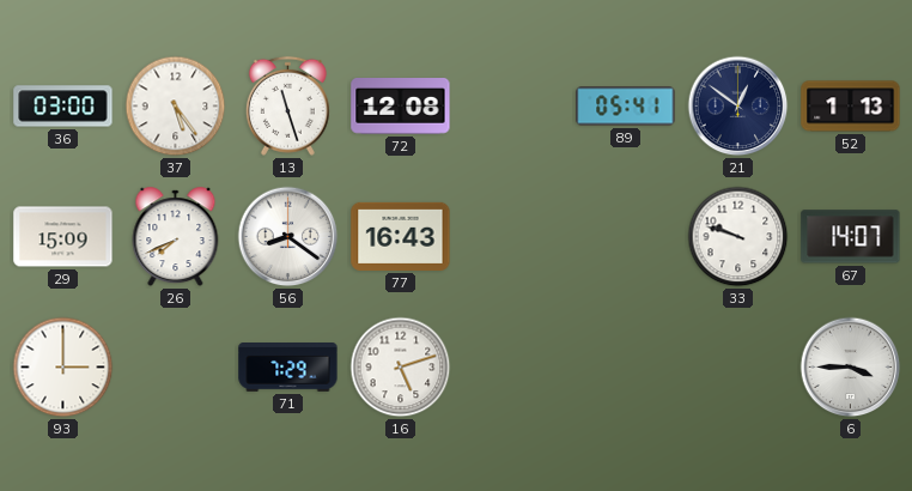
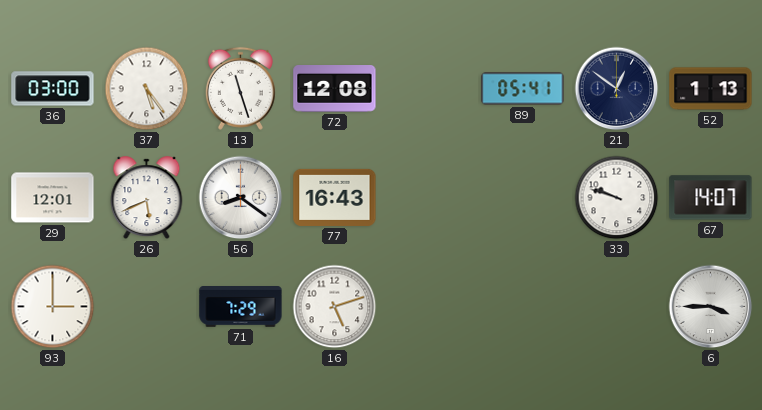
29: 15:09 -> 12:01
26: 7:41 -> 5:41
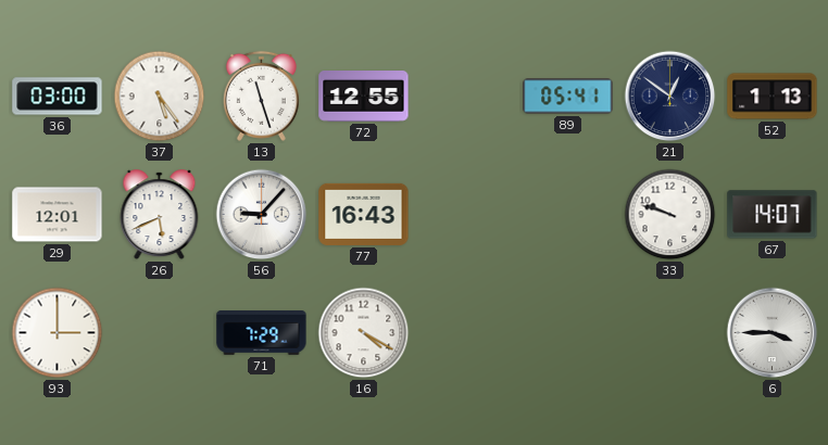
72: 12:08 -> 12:55
56: 8:21 -> 9:07
16: 5:12 -> 4:20
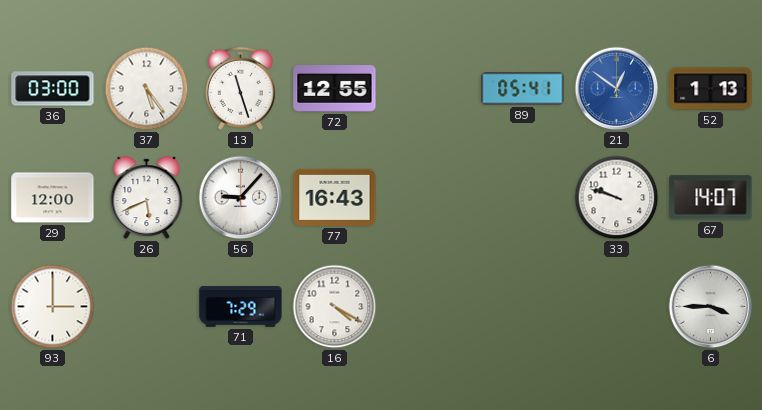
21 dial: navy -> blue
29: 12:01 -> 12:00
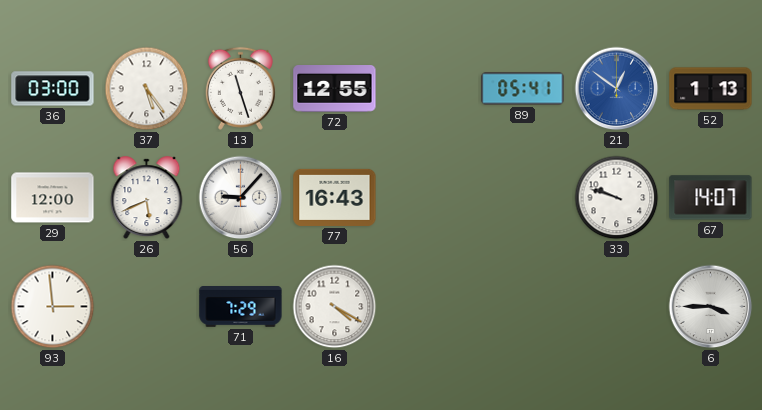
93: 3:00 -> 2:59
